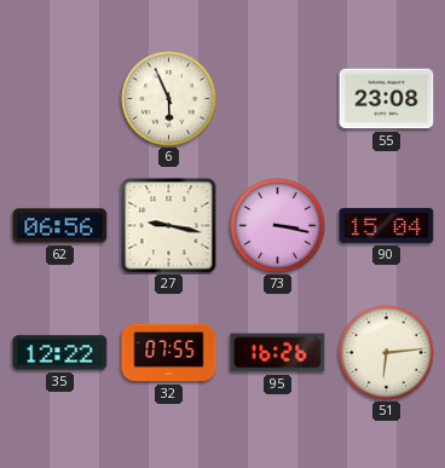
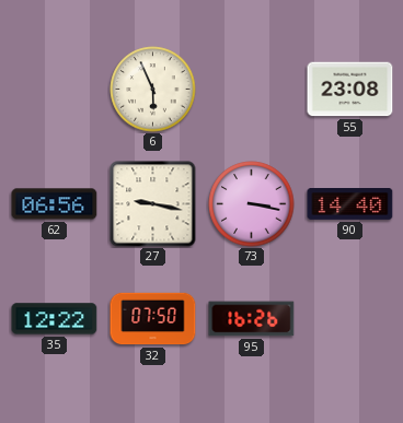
90: 15:04 -> 14:40
32: 07:55 -> 07:50
51: 6:14 -> none
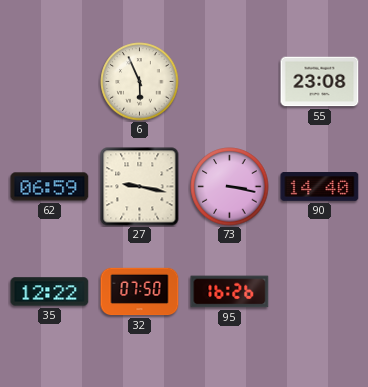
62: 06:56 -> 06:59
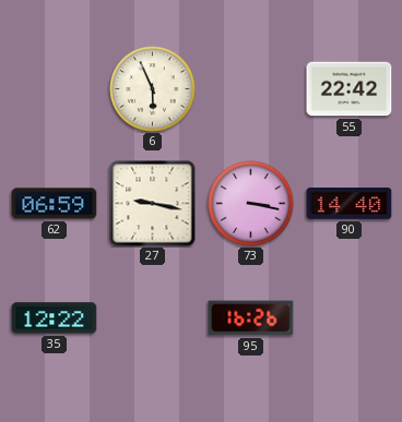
55: 23:08 -> 22:42
32: 07:50 -> none
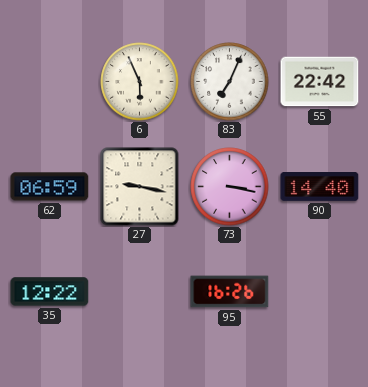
83: none -> 7:04
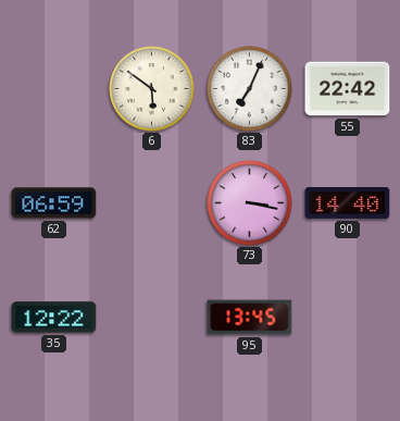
6: 5:56 -> 5:51
27: 9:17 -> none
95: 16:26 -> 13:45
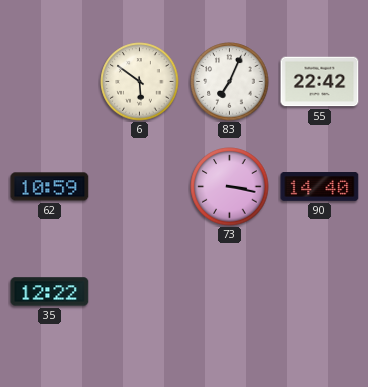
62: 06:59 -> 10:59
95: 13:45 -> none
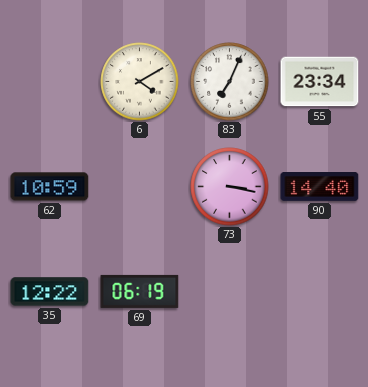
6: 5:51 -> 4:10
55: 22:42 -> 23:34
69: none -> 06:19
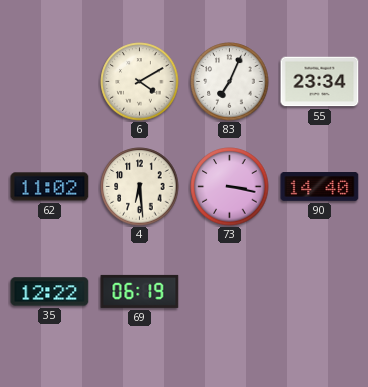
62: 10:59 -> 11:02
4: none -> 6:29
